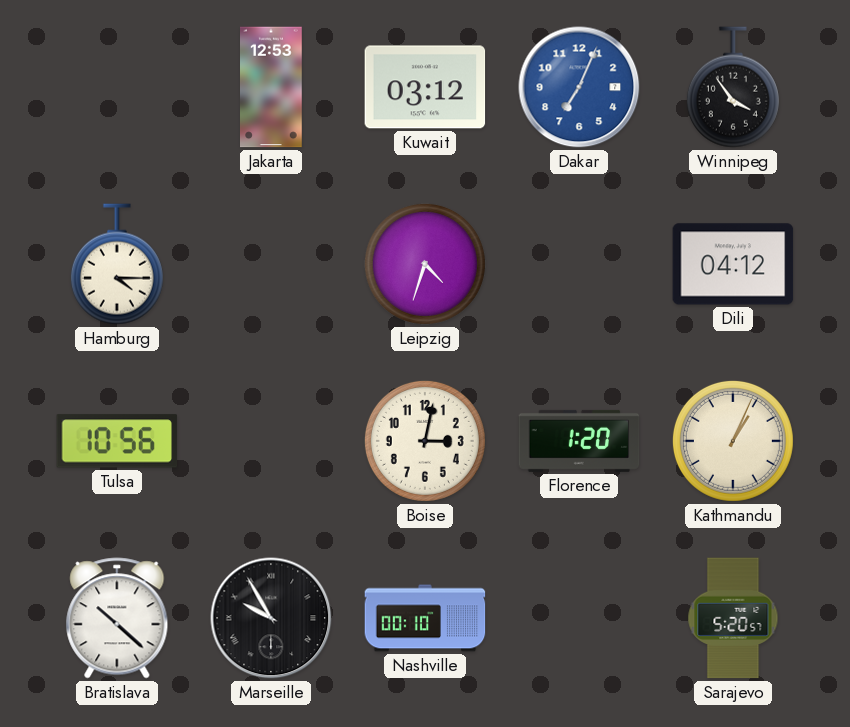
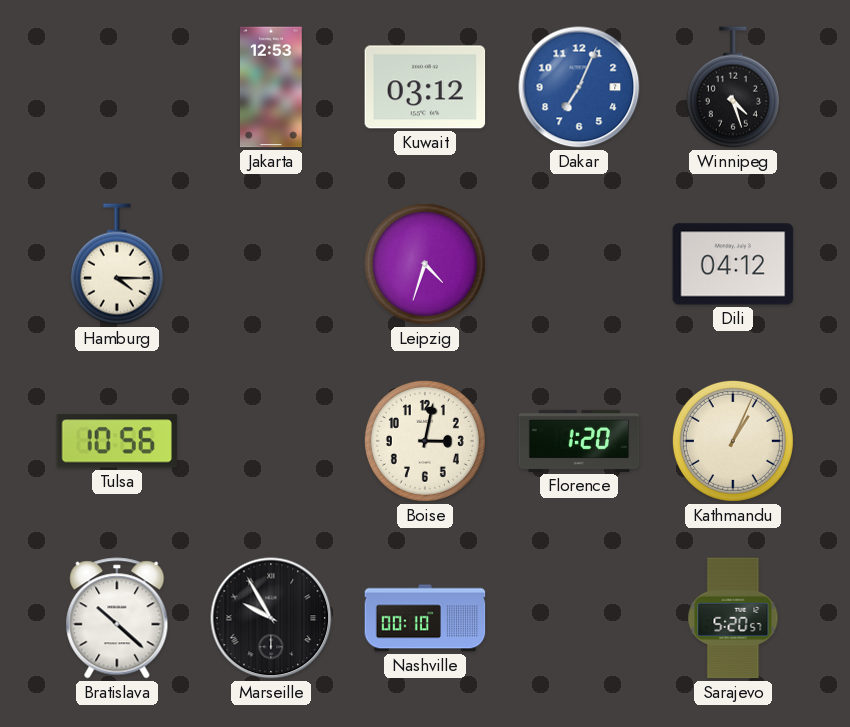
Winnipeg: 3:54 -> 4:27
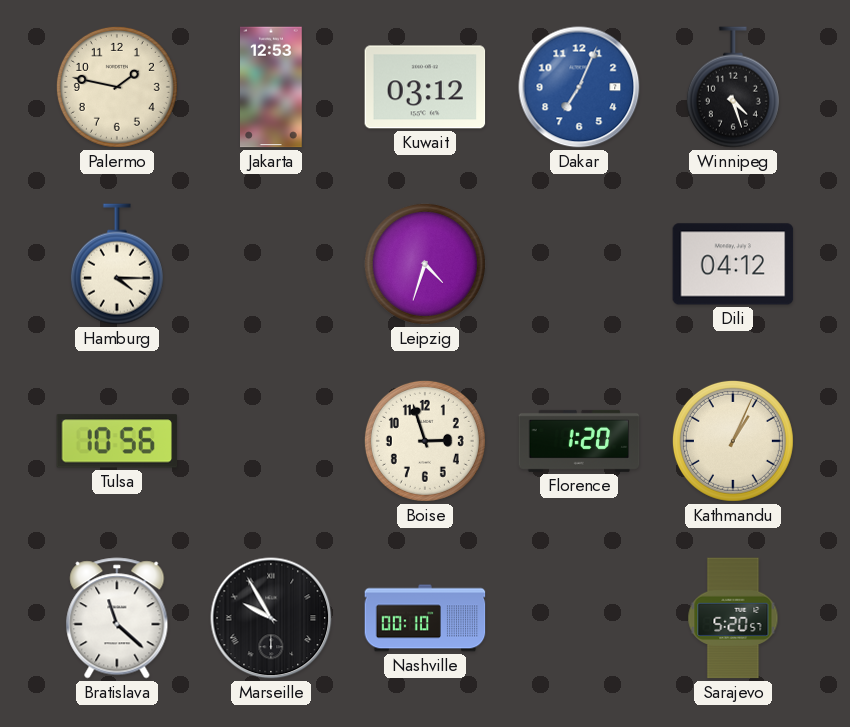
Palermo: none -> 1:47
Boise: 3:02 -> 2:57
Bratislava: 10:22 -> 11:22
